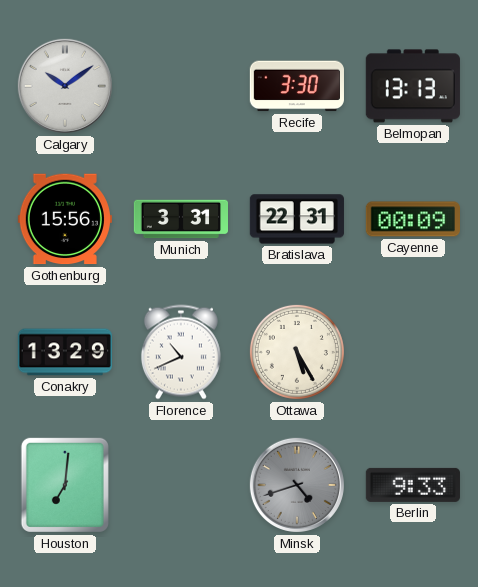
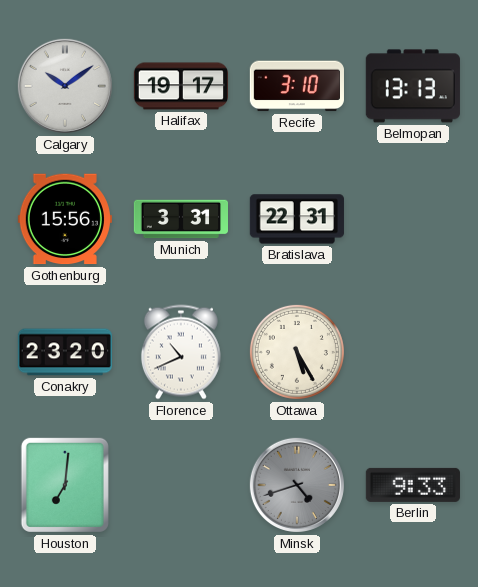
Halifax: none -> 19:17
Recife: 3:30 -> 3:10
Cayenne: 00:09 -> none
Conakry: 13:29 -> 23:20
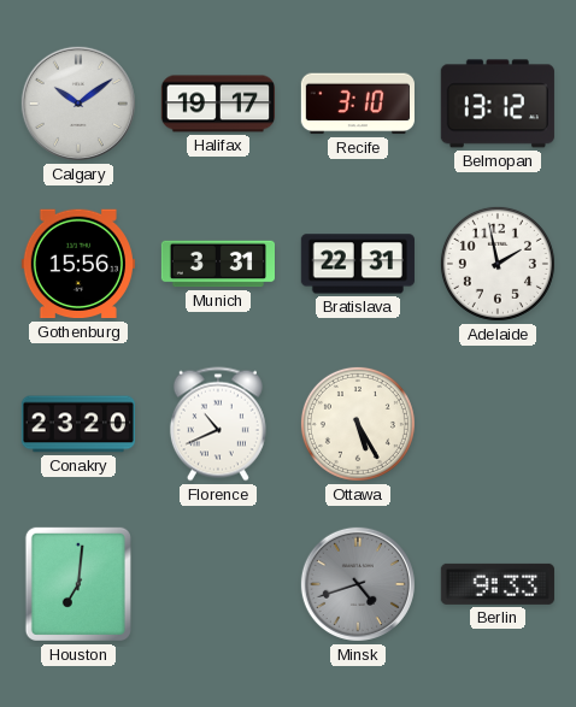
Belmopan: 13:13 -> 13:12
Adelaide: none -> 1:58
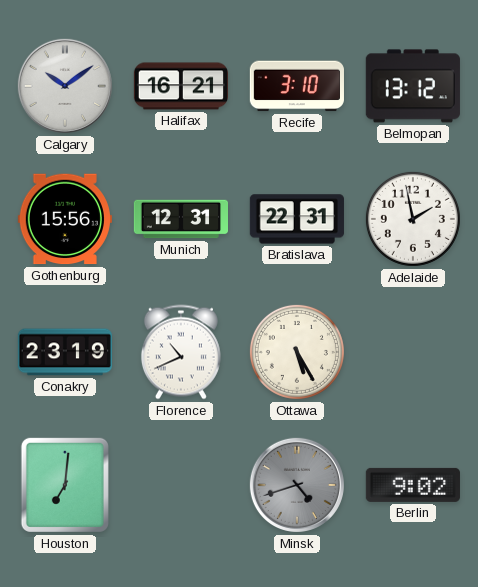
Halifax: 19:17 -> 16:21
Munich: 3:31 -> 12:31
Conakry: 23:20 -> 23:19
Berlin: 9:33 -> 9:02
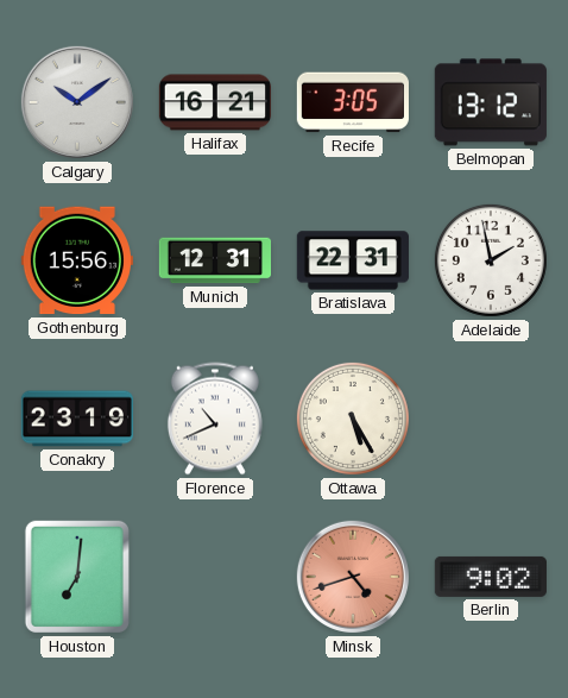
Recife: 3:10 -> 3:05
Minsk dial: grey -> salmon
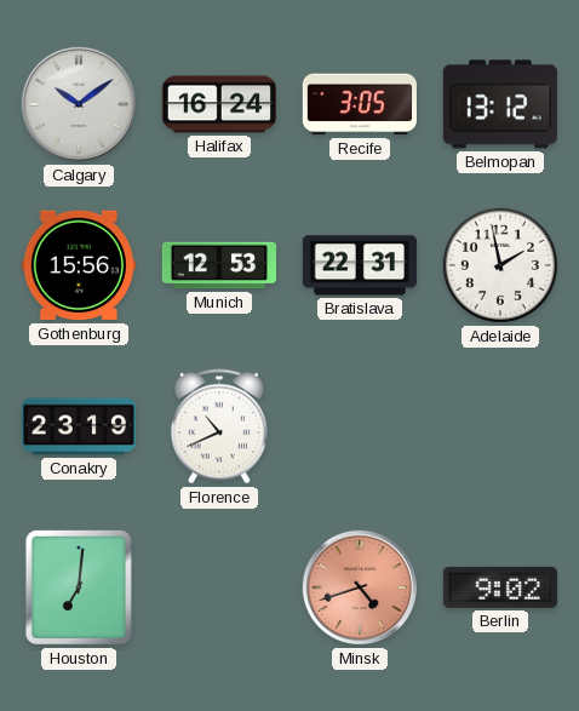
Halifax: 16:21 -> 16:24
Munich: 12:31 -> 12:53
Ottawa: 5:25 -> none
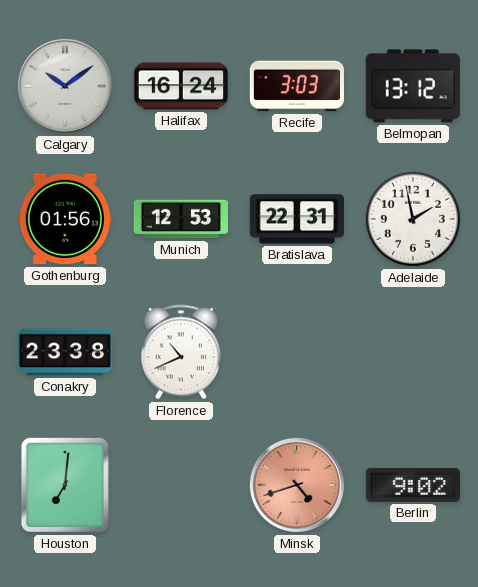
Recife: 3:05 -> 3:03
Gothenburg: 15:56 -> 01:56
Conakry: 23:19 -> 23:38
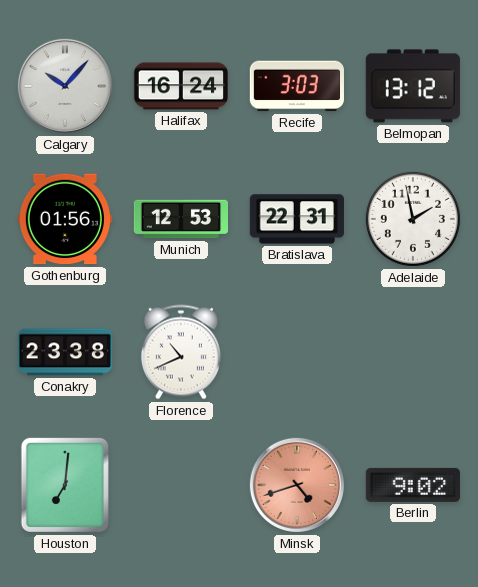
Calgary: 10:09 -> 10:07
